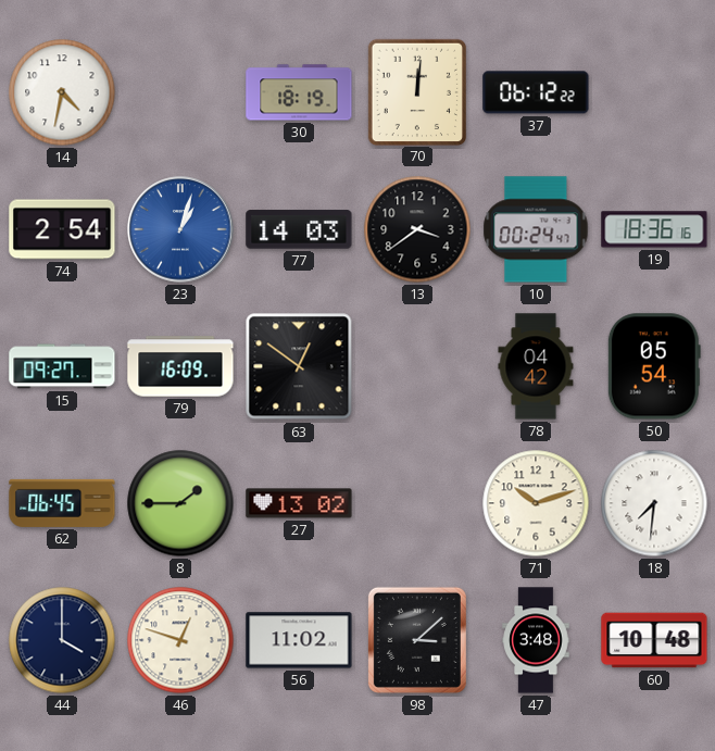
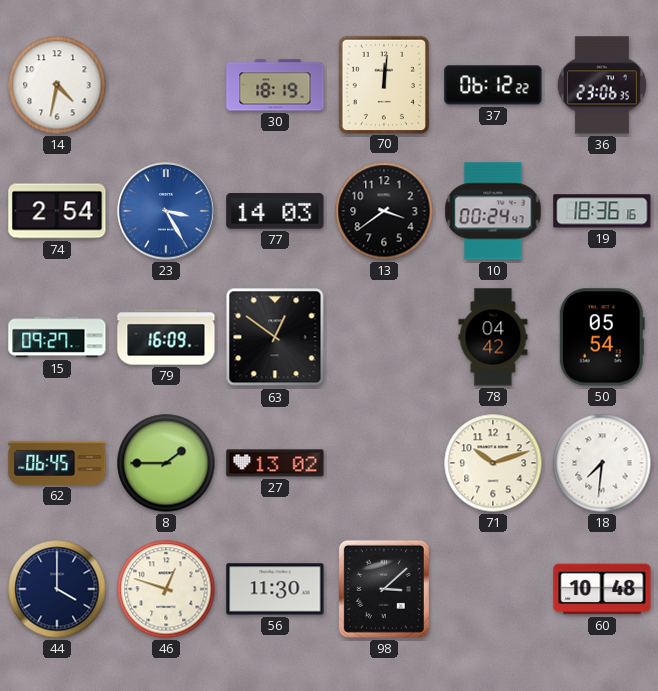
36: none -> 23:06
23: 1:03 -> 3:25
56: 11:02 -> 11:30
47: 3:48 -> none
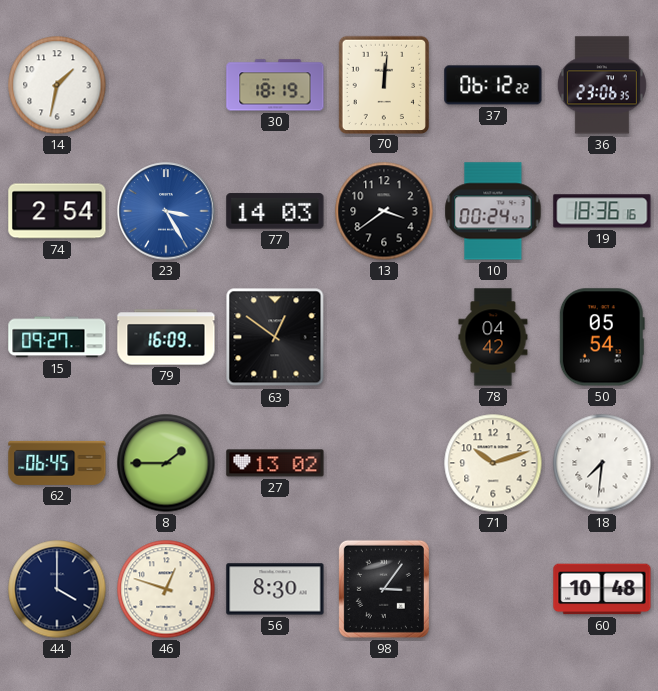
14: 4:32 -> 1:32
56: 11:30 -> 8:30
98: 3:08 -> 3:06
